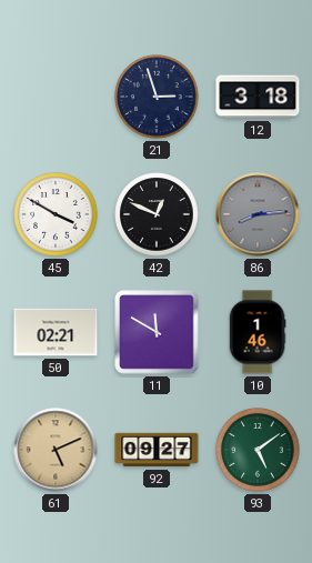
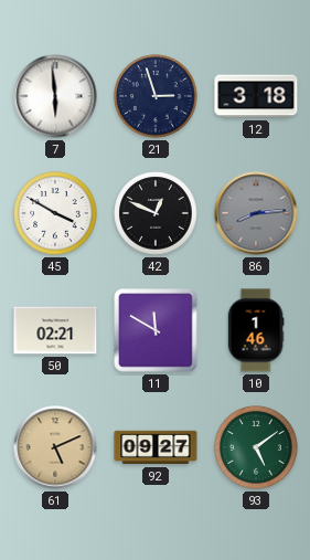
7: none -> 5:59
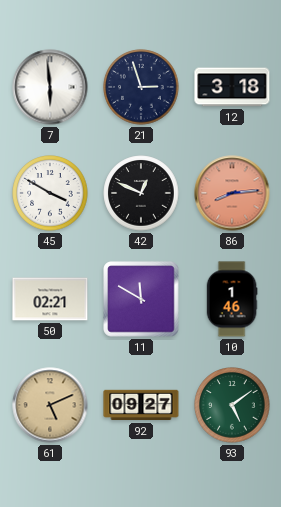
86 dial: grey -> salmon
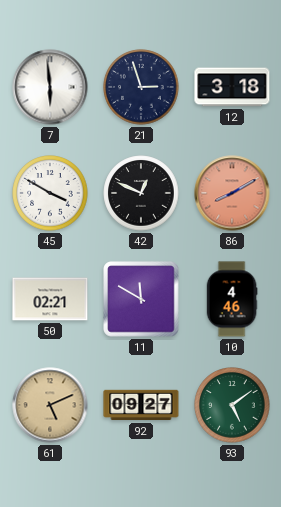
86: 8:14 -> 8:10
10: 1:46 -> 4:46
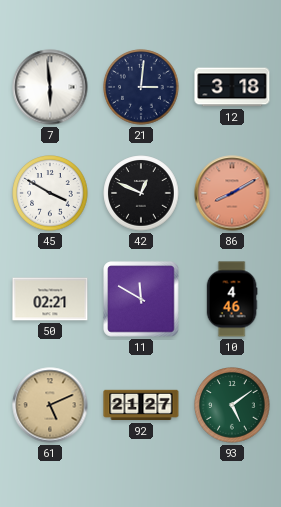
21: 2:57 -> 3:01
92: 09:27 -> 21:27
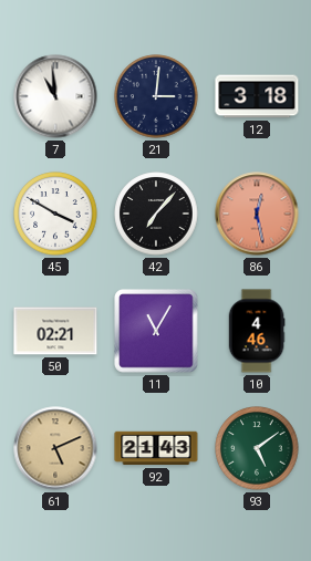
7: 5:59 -> 10:59
42: 12:49 -> 7:07
86: 8:10 -> 12:28
11: 11:50 -> 11:05
92: 21:27 -> 21:43
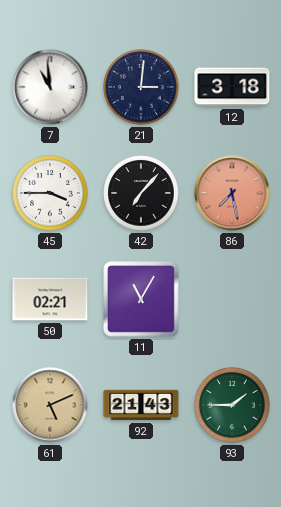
45: 3:50 -> 3:45
86: 12:28 -> 7:28
10: 4:46 -> none
93: 5:09 -> 1:45
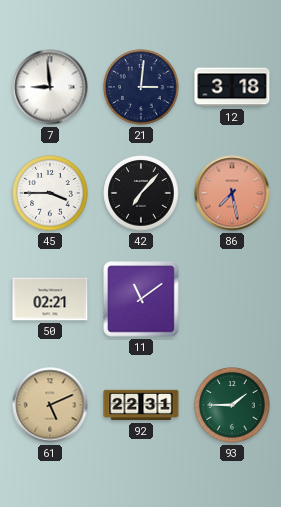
7: 10:59 -> 8:59
11: 11:05 -> 11:09
92: 21:43 -> 22:31
